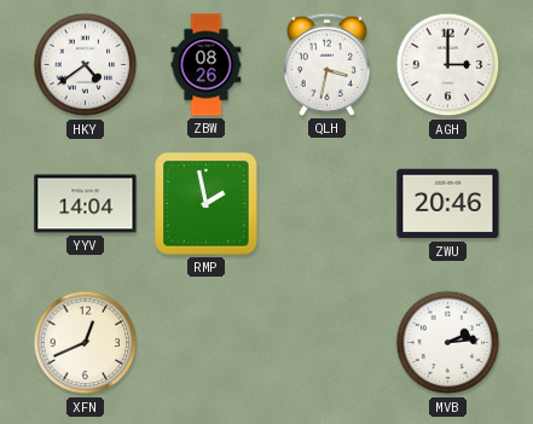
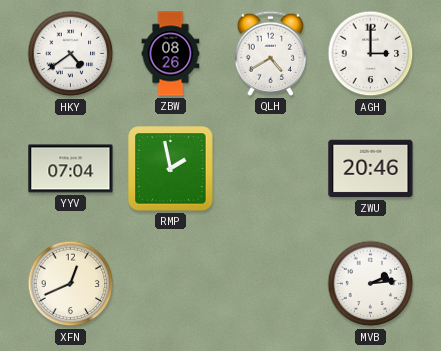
QLH: 3:32 -> 4:40
YYV: 14:04 -> 07:04
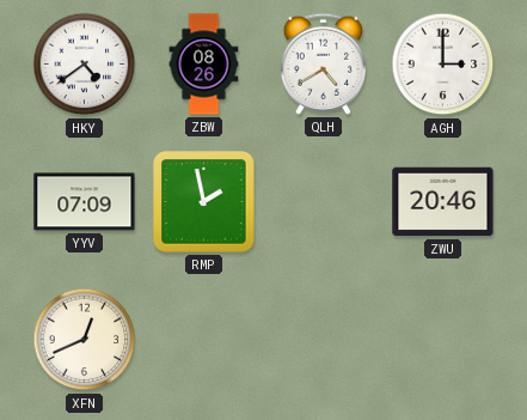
YYV: 07:04 -> 07:09
MVB: 2:14 -> none
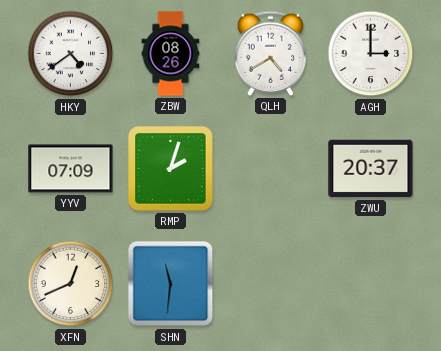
RMP: 1:58 -> 2:03
ZWU: 20:46 -> 20:37
SHN: none -> 11:31
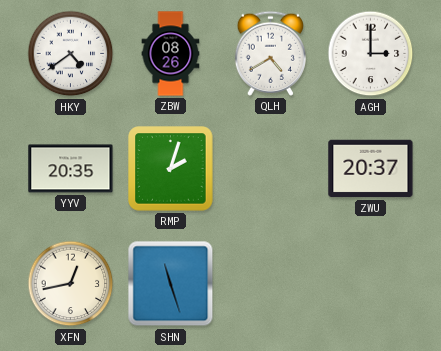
YYV: 07:09 -> 20:35
XFN: 12:41 -> 12:43
SHN: 11:31 -> 11:27
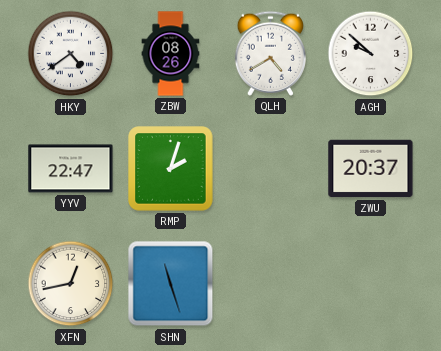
AGH: 3:00 -> 9:52
YYV: 20:35 -> 22:47
